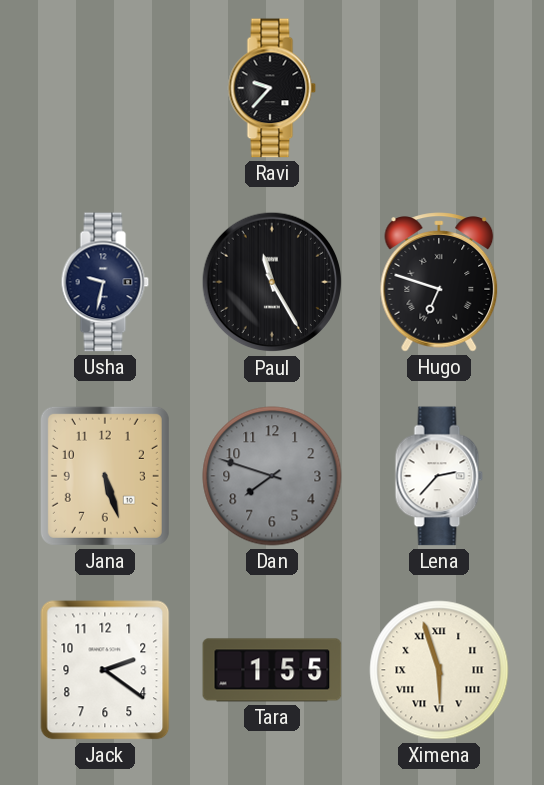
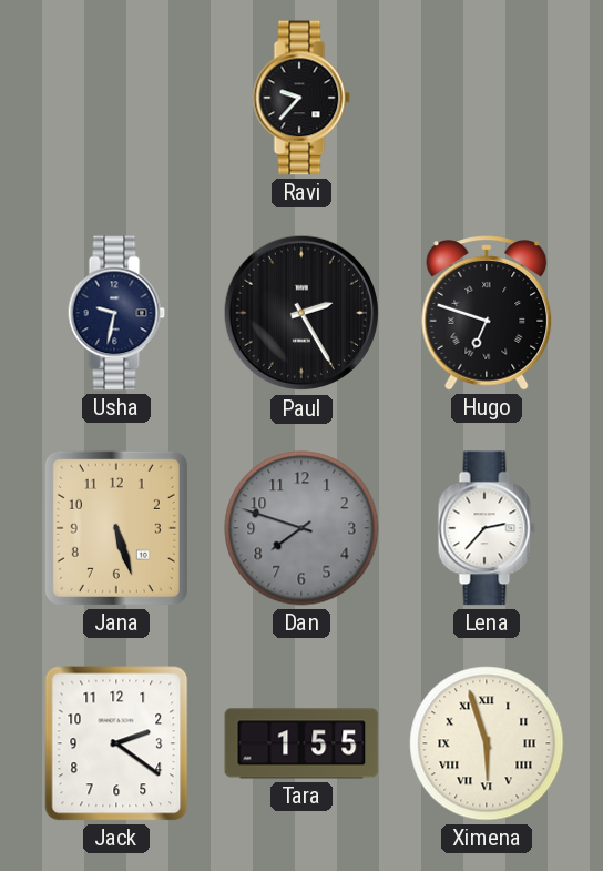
Paul: 11:25 -> 2:25
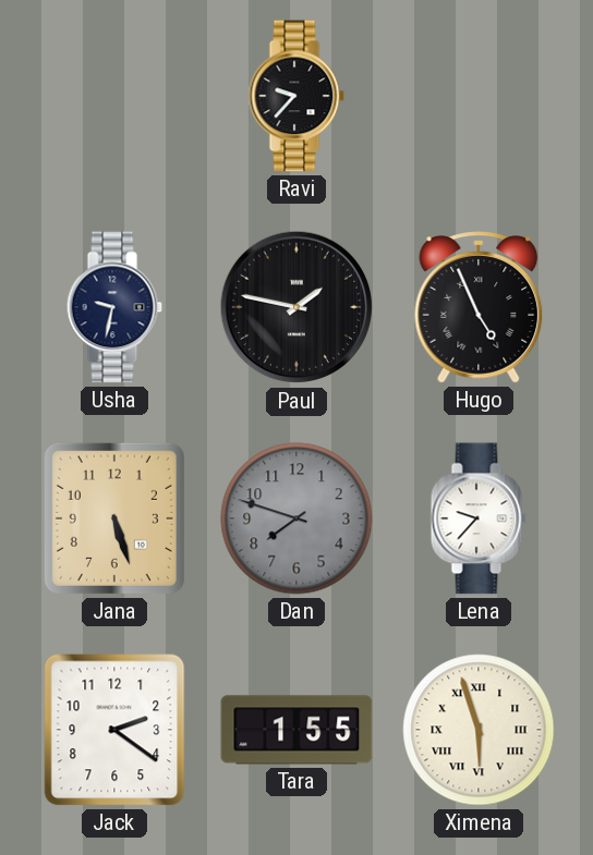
Paul: 2:25 -> 1:47
Hugo: 6:48 -> 4:56
Lena: 2:37 -> 9:37
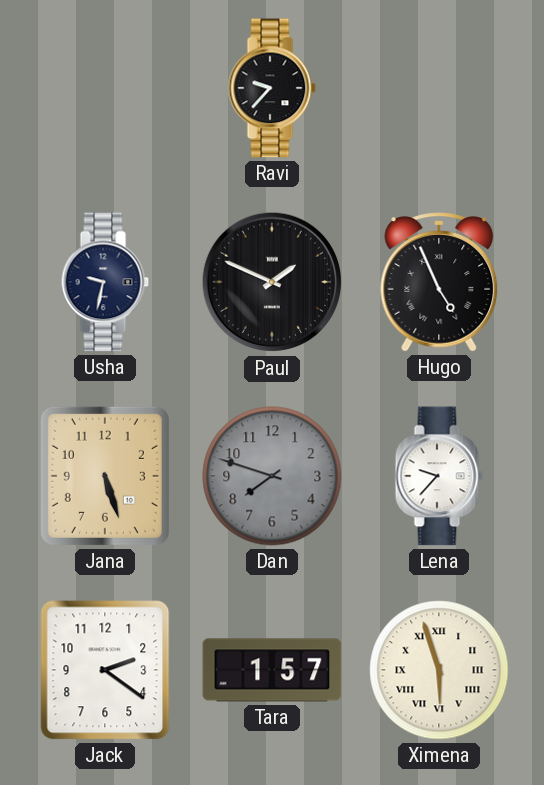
Paul: 1:47 -> 1:49
Tara: 1:55 -> 1:57
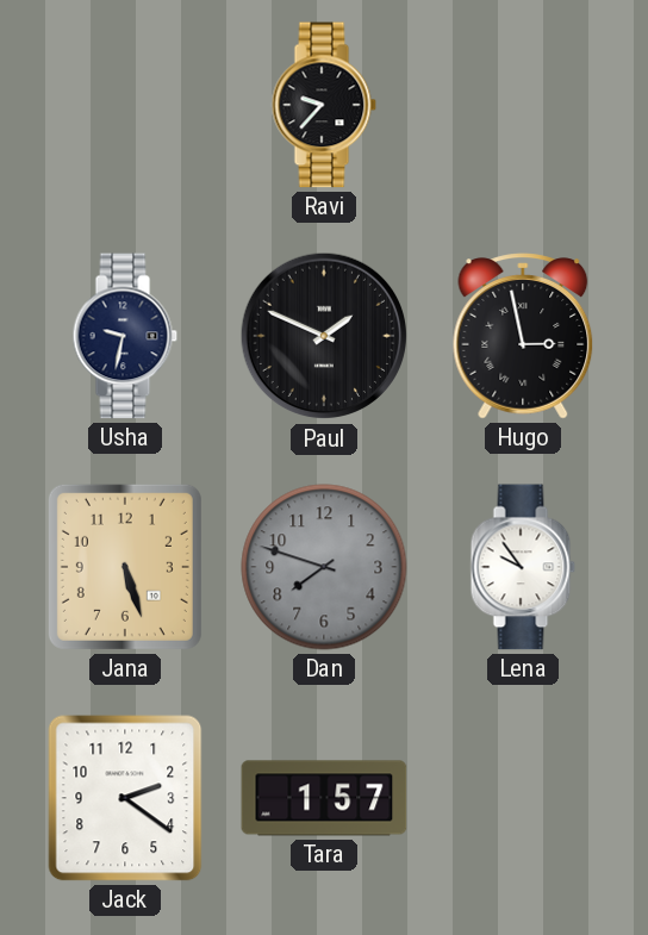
Hugo: 4:56 -> 2:58
Lena: 9:37 -> 9:54
Ximena: 5:57 -> none
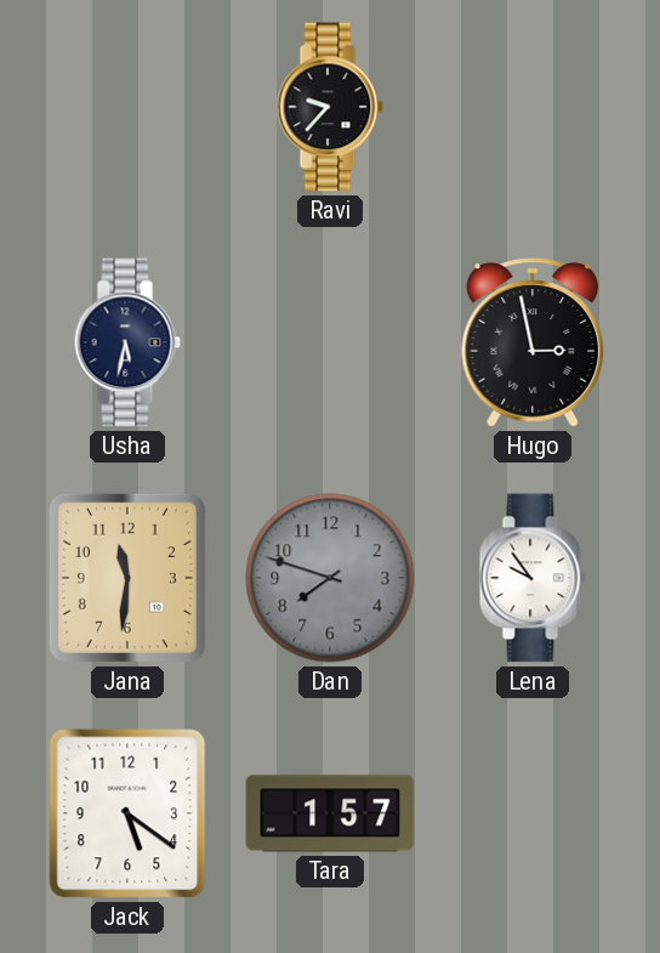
Usha: 9:32 -> 5:32
Paul: 1:49 -> none
Jana: 5:27 -> 11:31
Jack: 2:21 -> 5:21
